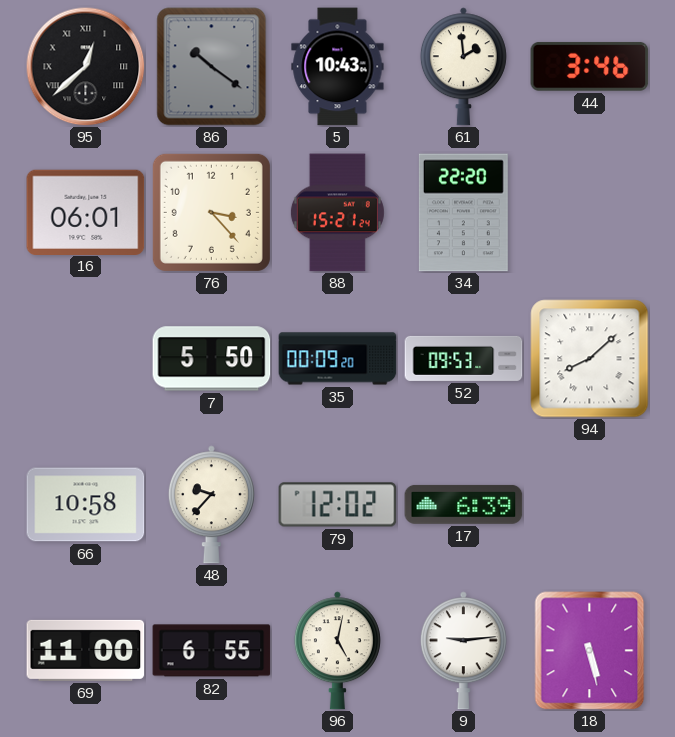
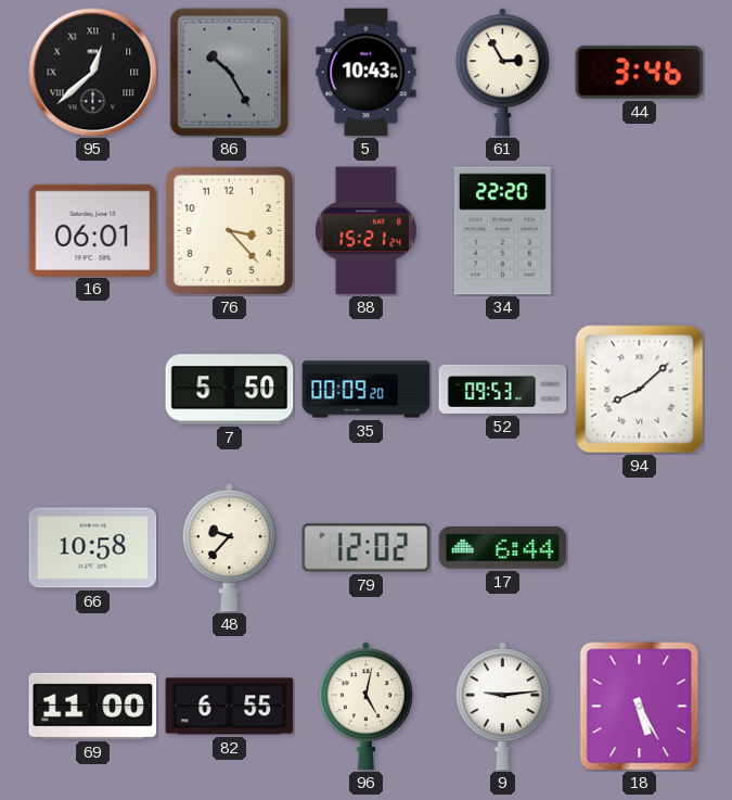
86: 10:21 -> 10:25
61: 1:59 -> 2:55
17: 6:39 -> 6:44
18: 5:28 -> 5:25
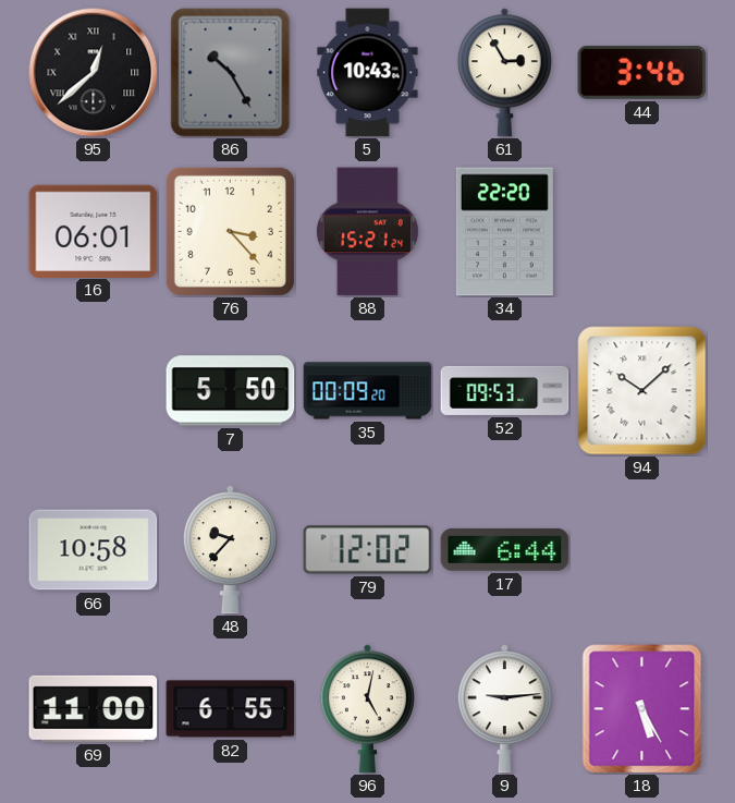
94: 8:08 -> 10:08
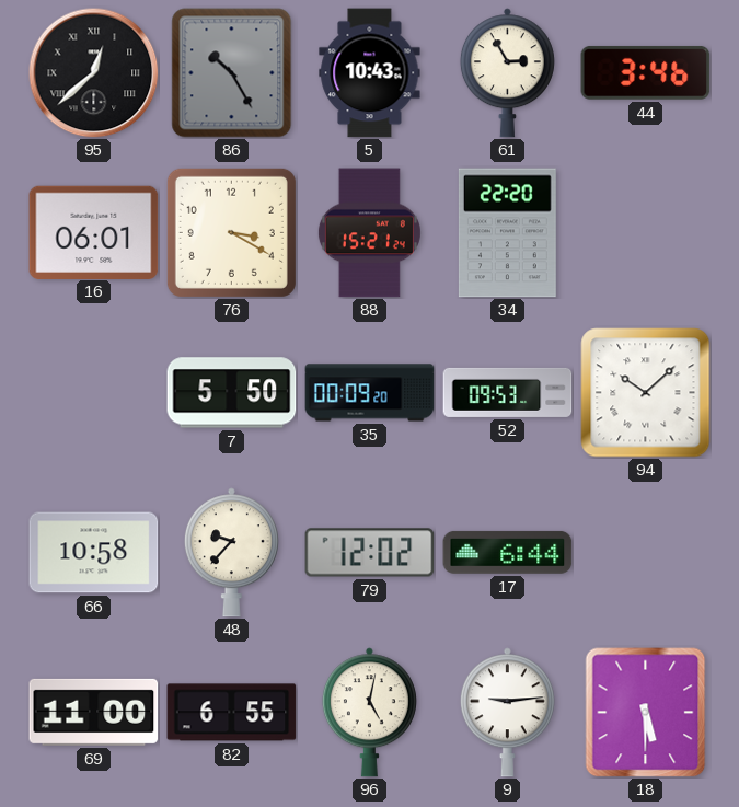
76: 3:23 -> 3:20
18: 5:25 -> 5:30
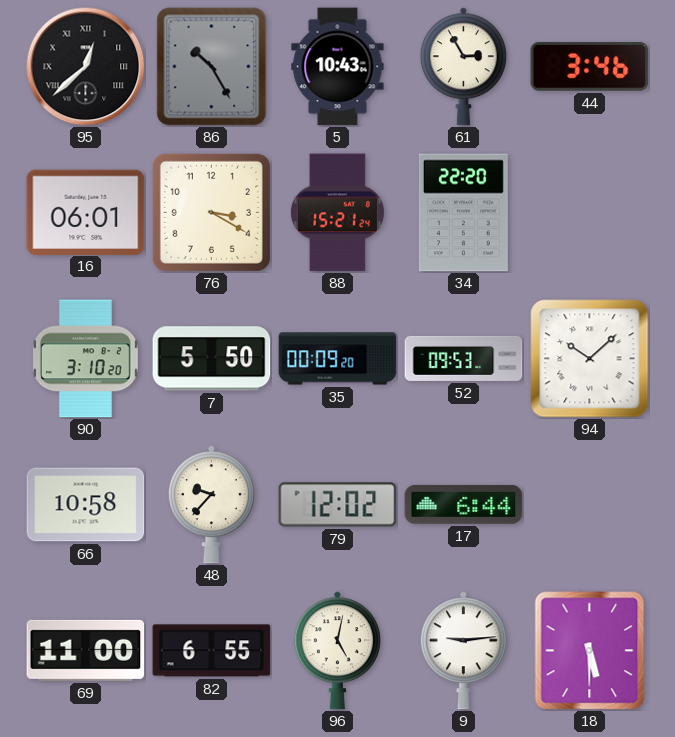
90: none -> 3:10
